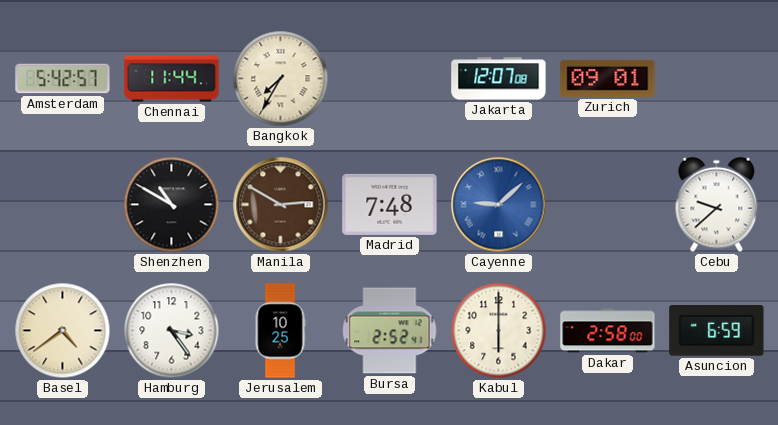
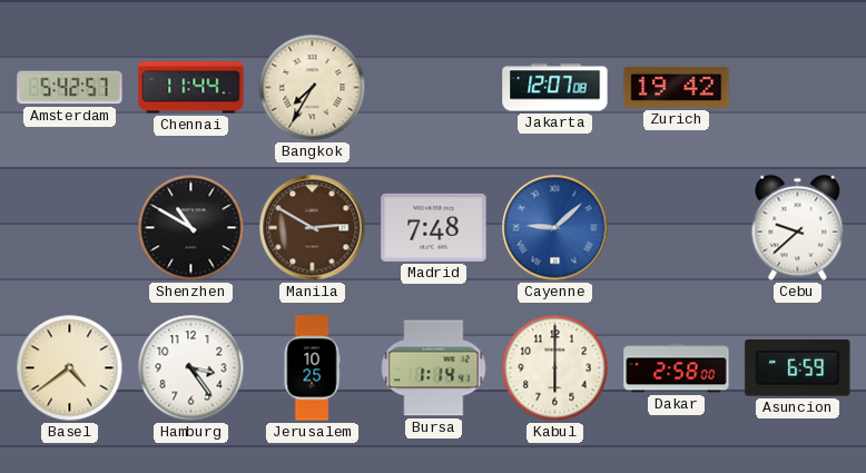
Zurich: 09:01 -> 19:42
Bursa: 2:52 -> 1:14
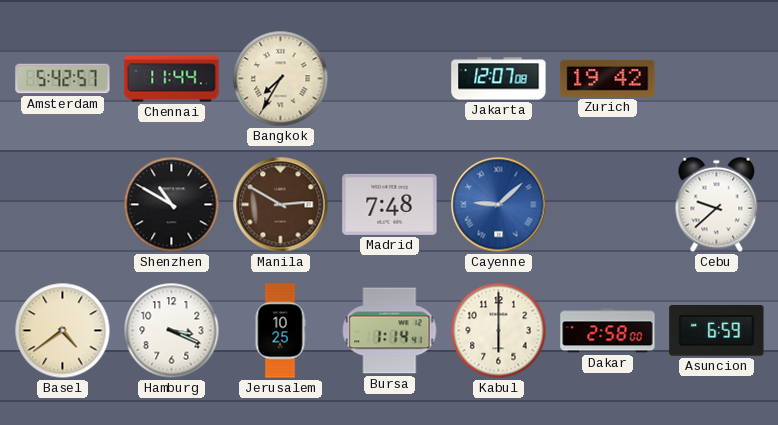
Hamburg: 3:24 -> 3:19
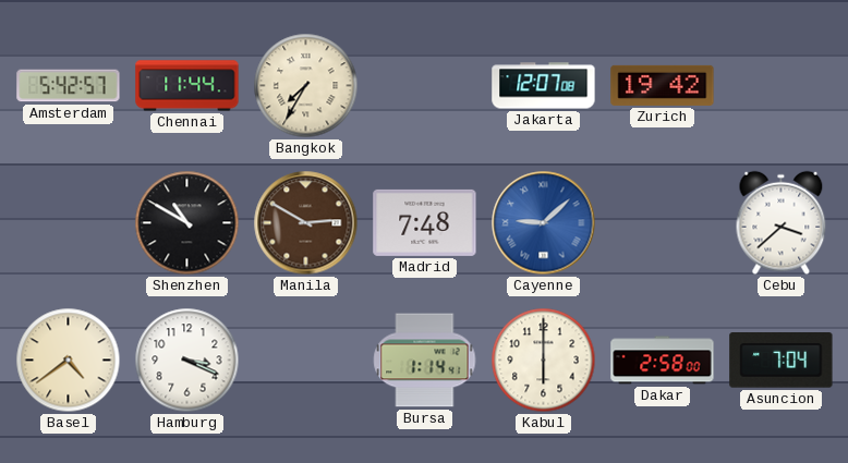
Cebu: 9:38 -> 3:38
Jerusalem: 10:25 -> none
Asuncion: 6:59 -> 7:04
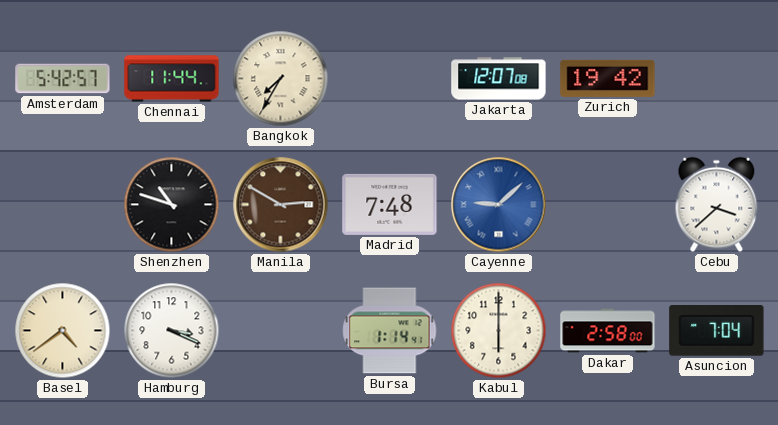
Shenzhen: 10:50 -> 10:48
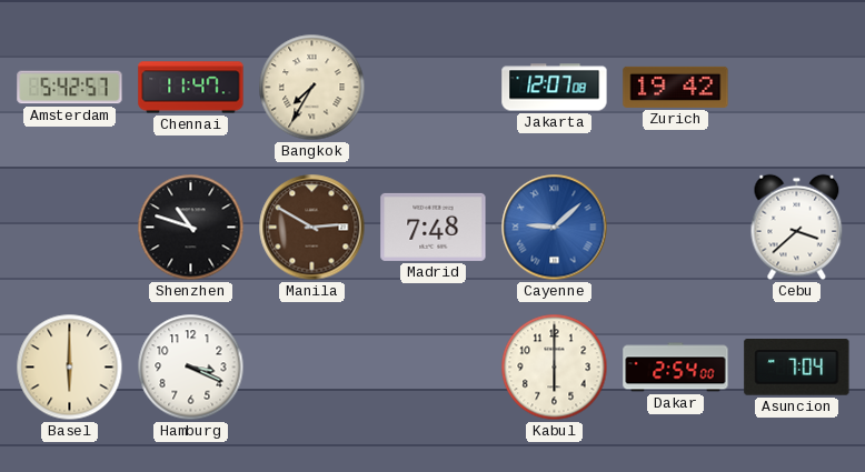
Chennai: 11:44 -> 11:47
Basel: 4:39 -> 6:00
Bursa: 1:14 -> none
Dakar: 2:58 -> 2:54
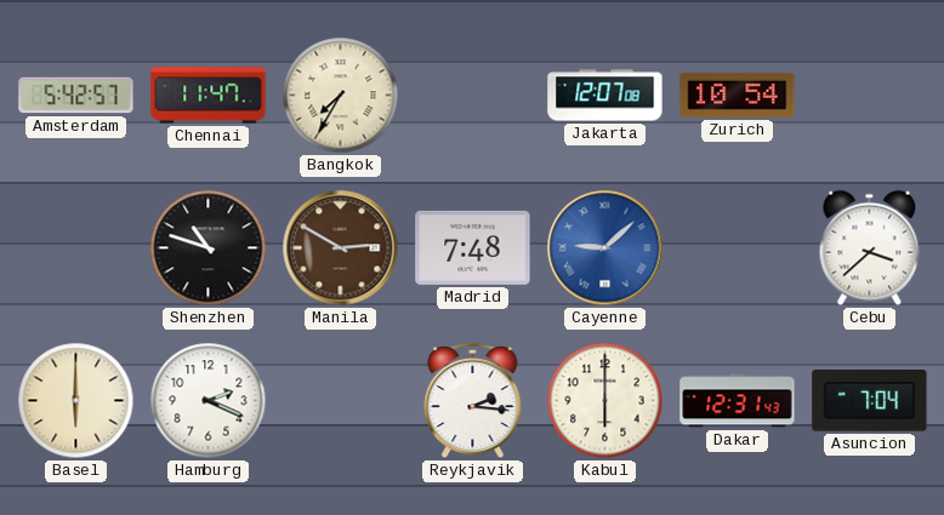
Zurich: 19:42 -> 10:54
Hamburg: 3:19 -> 2:19
Reykjavik: none -> 2:16
Dakar: 2:54 -> 12:31
